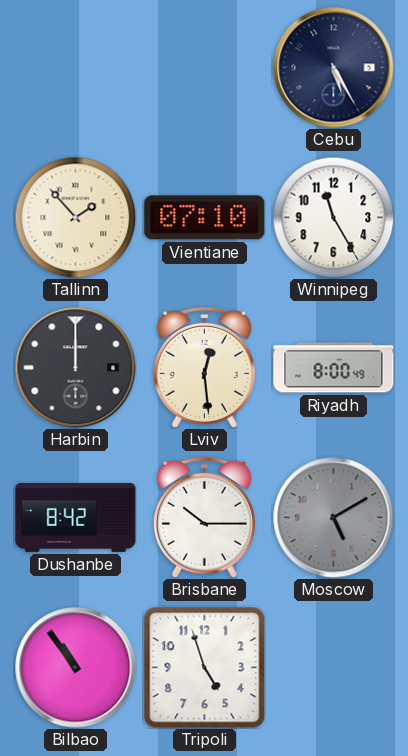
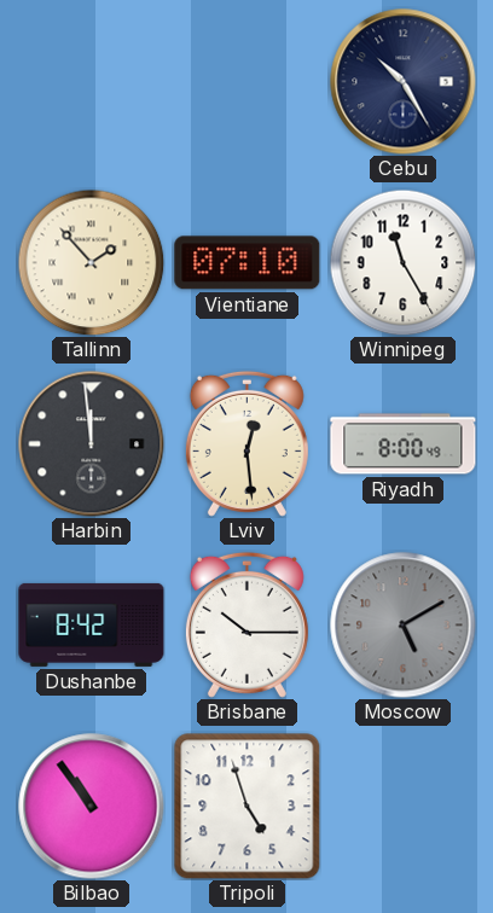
Cebu: 5:25 -> 10:25
Harbin: 12:00 -> 11:59
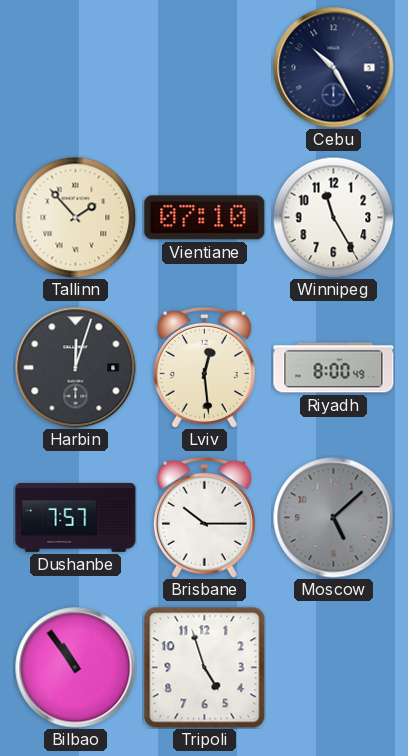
Harbin: 11:59 -> 12:03
Dushanbe: 8:42 -> 7:57
Moscow: 5:10 -> 5:08
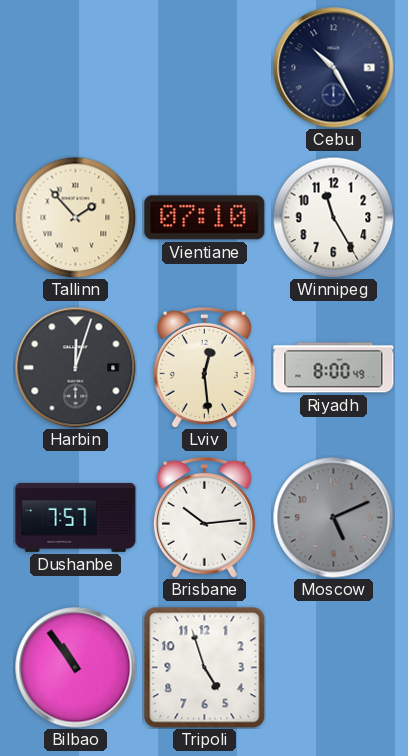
Brisbane: 10:15 -> 10:14
Moscow: 5:08 -> 5:11
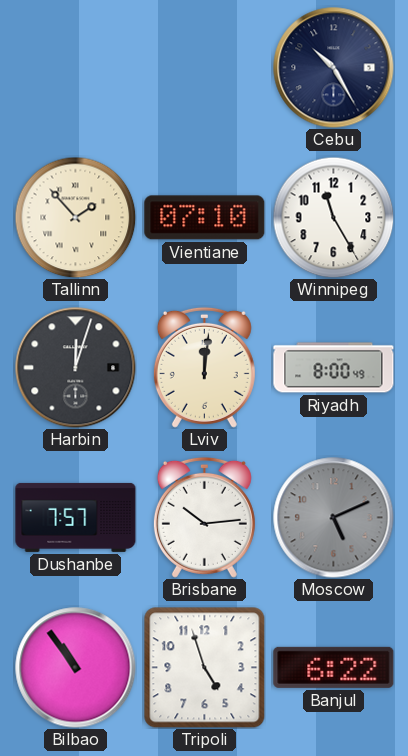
Lviv: 12:29 -> 12:01
Banjul: none -> 6:22
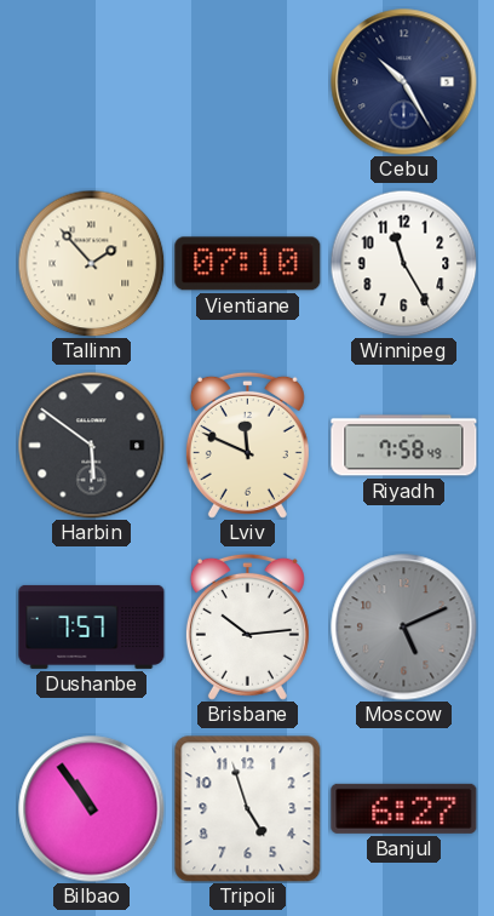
Harbin: 12:03 -> 5:51
Lviv: 12:01 -> 11:49
Riyadh: 8:00 -> 7:58
Banjul: 6:22 -> 6:27
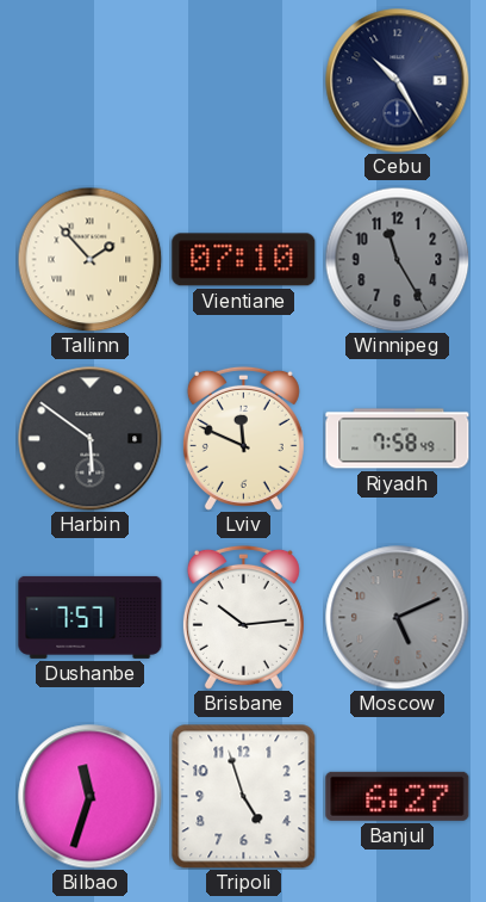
Winnipeg dial: white -> grey
Bilbao: 10:54 -> 11:33
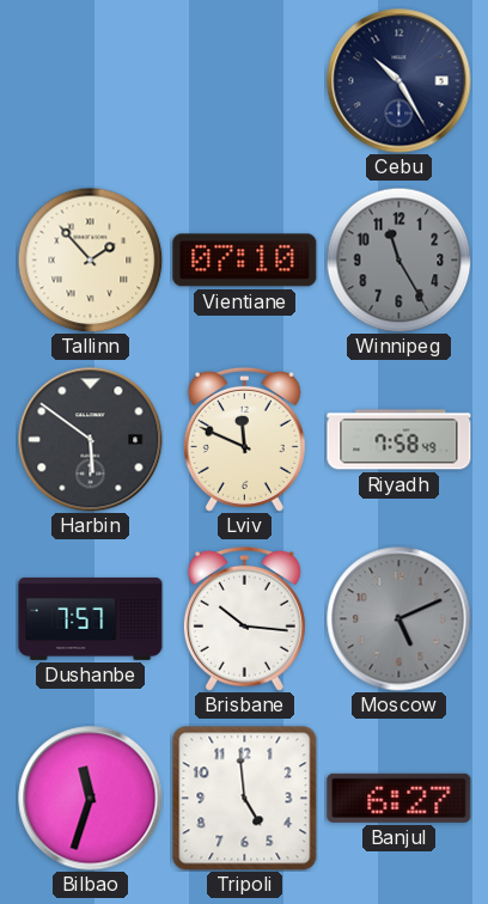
Brisbane: 10:14 -> 10:16
Tripoli: 4:57 -> 4:59
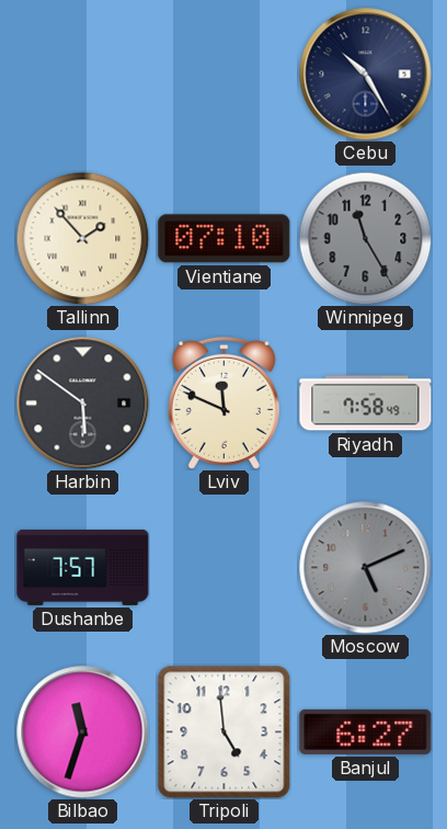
Brisbane: 10:16 -> none
